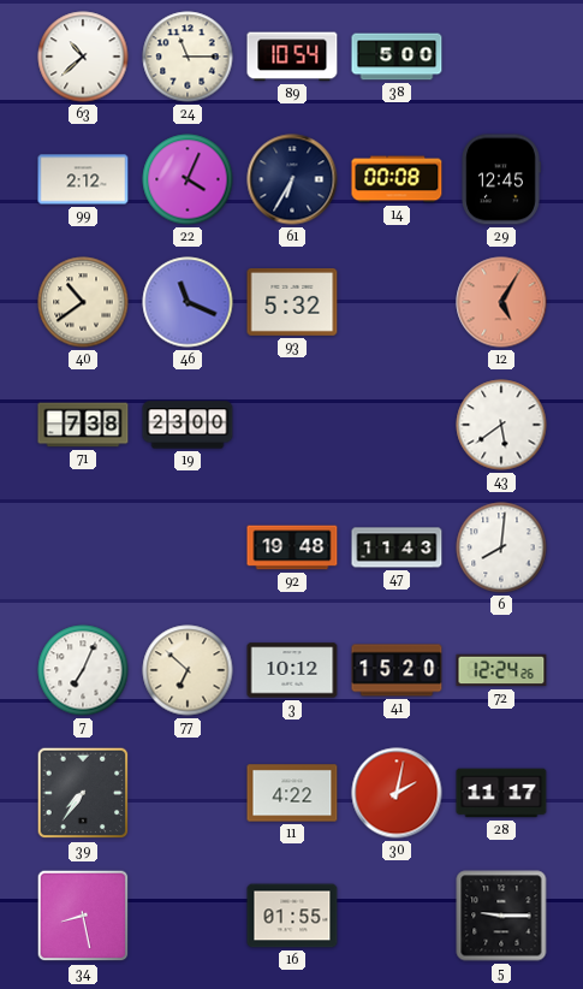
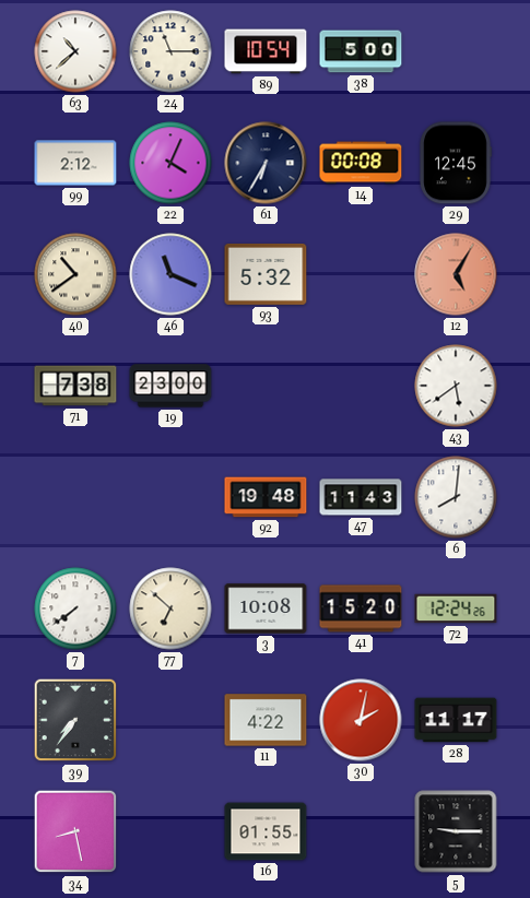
7: 7:04 -> 7:39
3: 10:12 -> 10:08
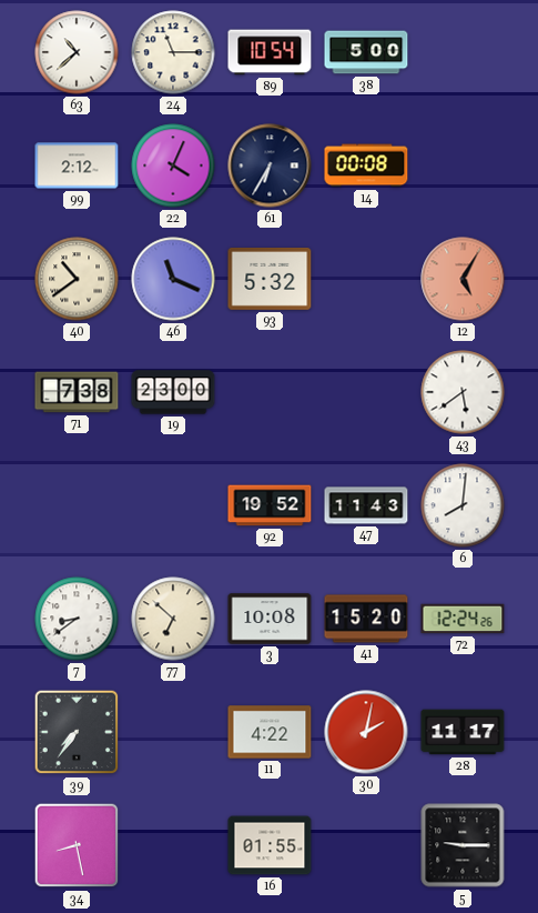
29: 12:45 -> none
92: 19:48 -> 19:52
7: 7:39 -> 8:39
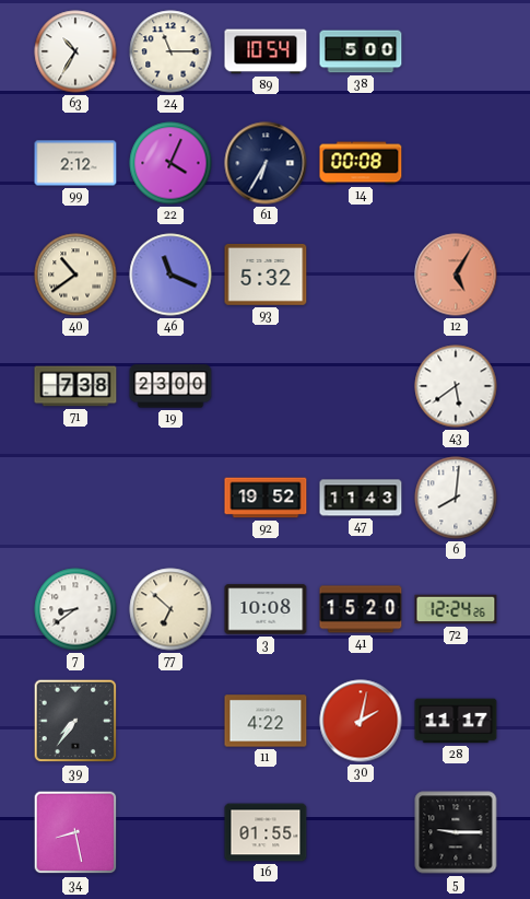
63: 10:38 -> 10:35
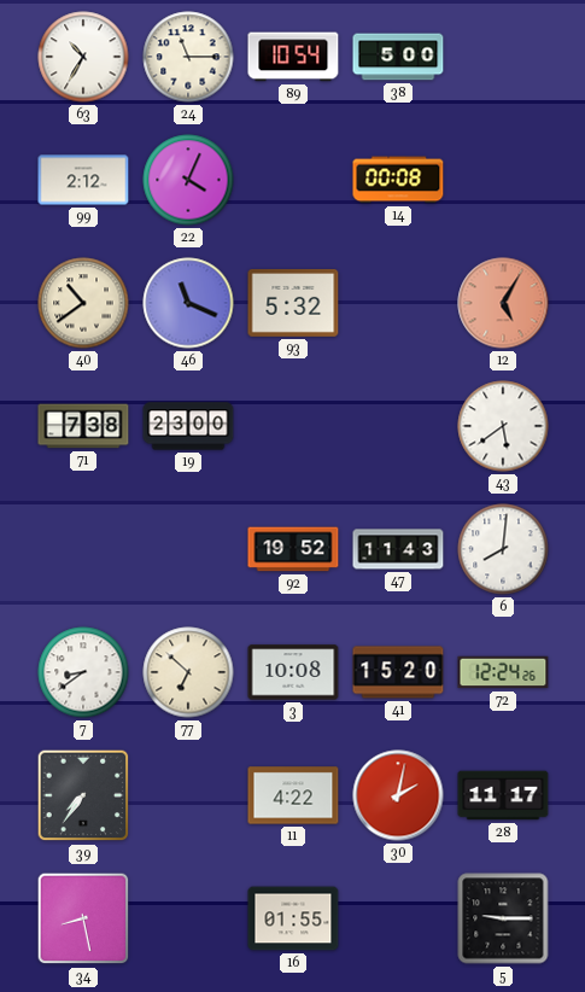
61: 6:35 -> none
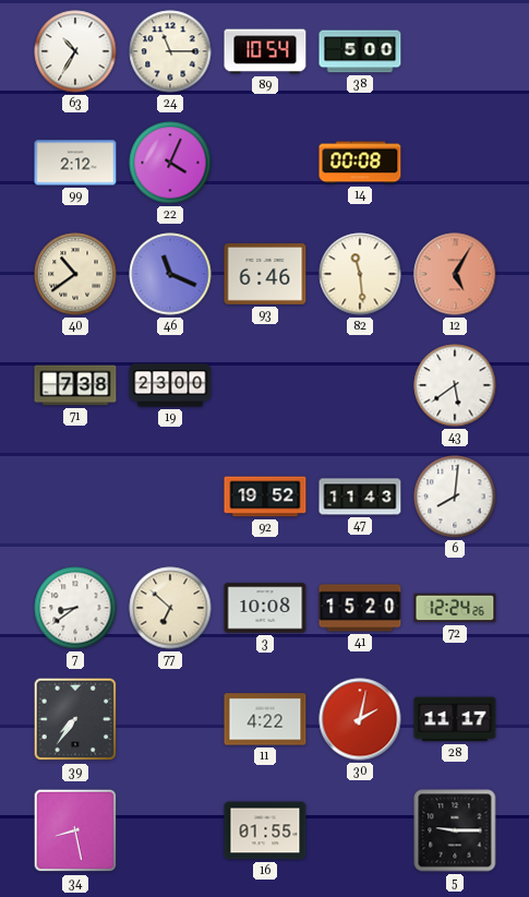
93: 5:32 -> 6:46
82: none -> 11:29
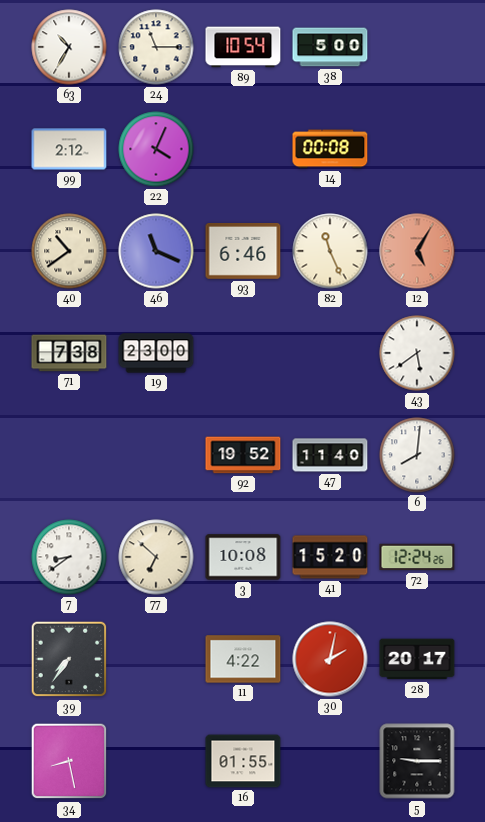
82: 11:29 -> 11:26
47: 11:43 -> 11:40
28: 11:17 -> 20:17
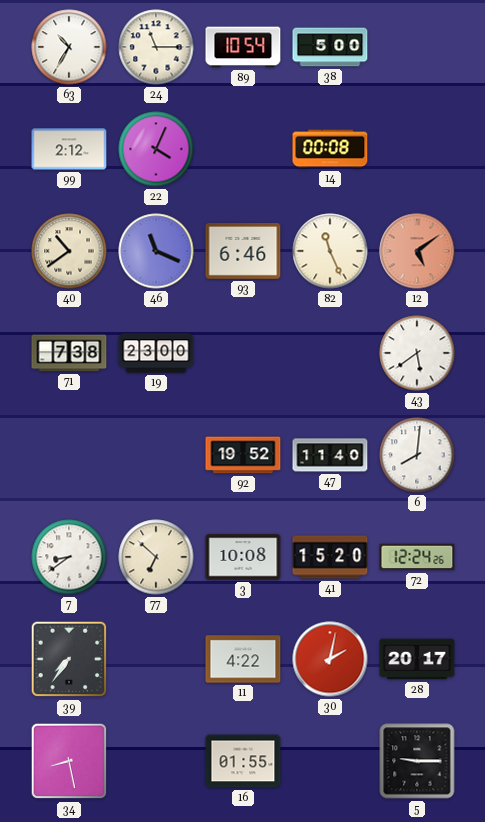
12: 5:05 -> 5:09
